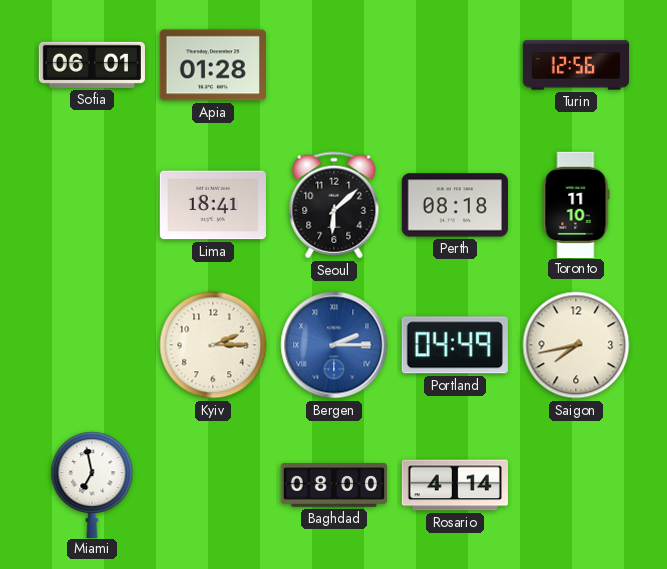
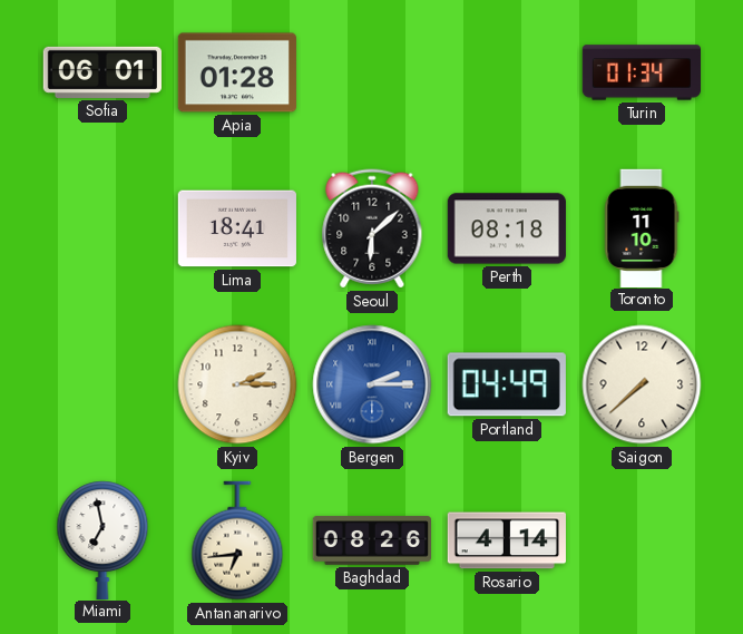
Turin: 12:56 -> 01:34
Saigon: 7:43 -> 7:38
Antananarivo: none -> 6:44
Baghdad: 08:00 -> 08:26
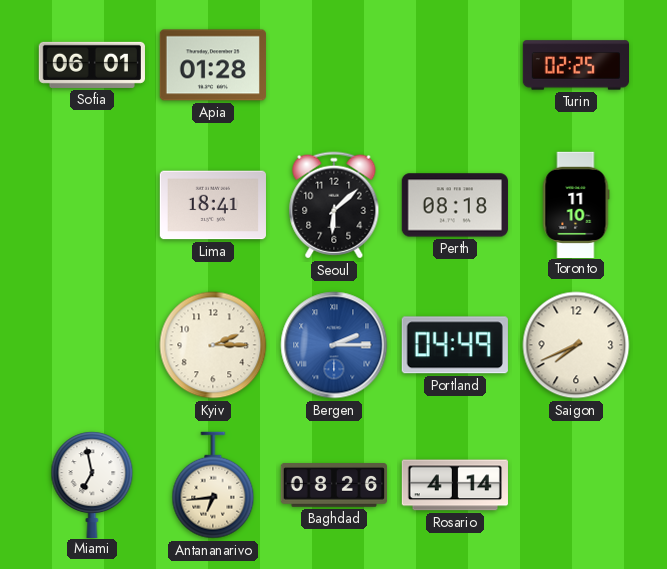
Turin: 01:34 -> 02:25
Saigon: 7:38 -> 7:41
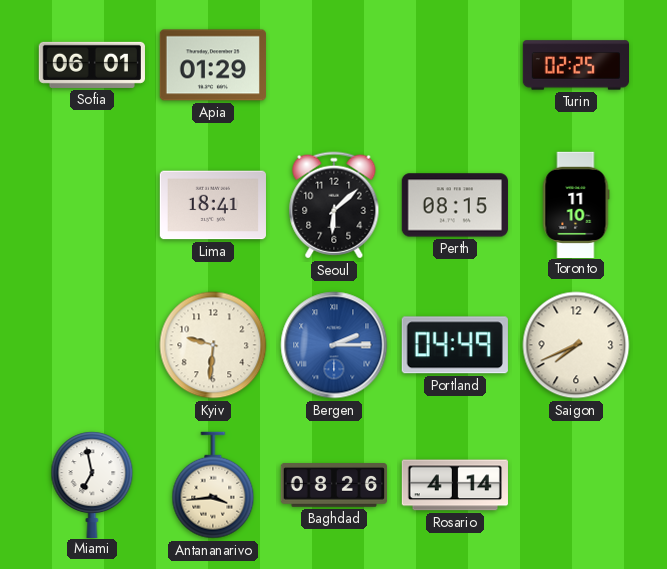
Apia: 01:28 -> 01:29
Perth: 08:18 -> 08:15
Kyiv: 2:15 -> 9:31
Antananarivo: 6:44 -> 3:44
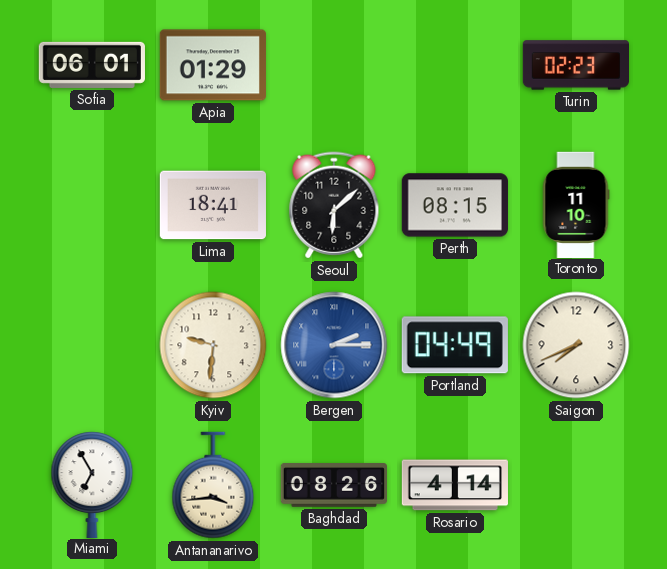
Turin: 02:25 -> 02:23
Miami: 6:58 -> 6:55
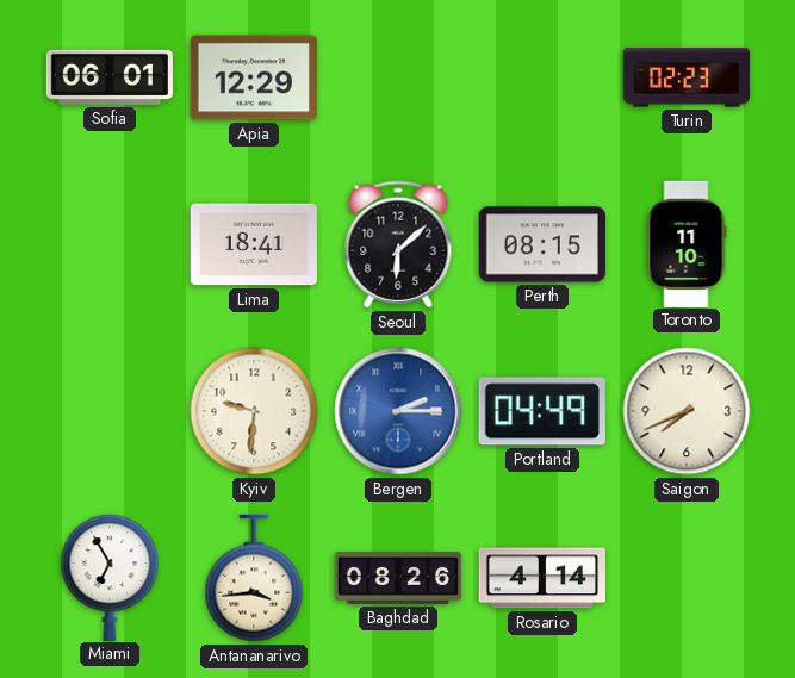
Apia: 01:29 -> 12:29
